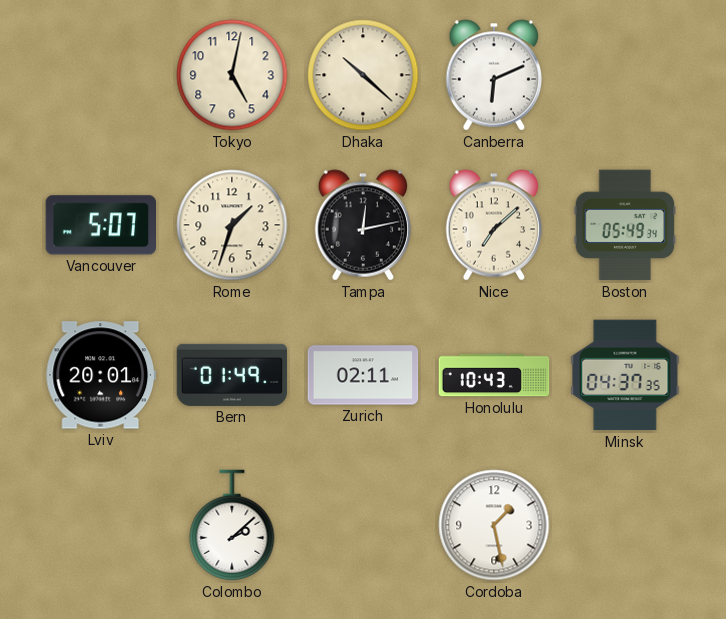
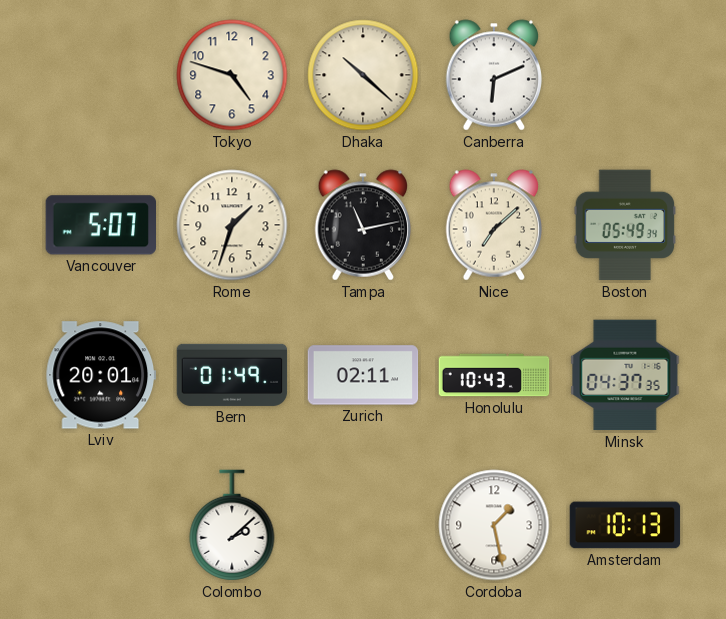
Tokyo: 5:02 -> 4:48
Tampa: 12:13 -> 11:13
Amsterdam: none -> 10:13
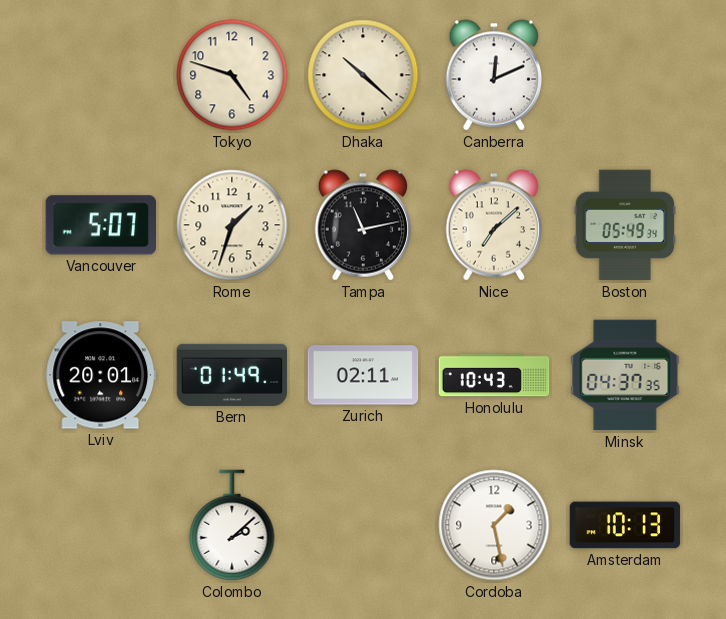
Canberra: 6:11 -> 12:11
